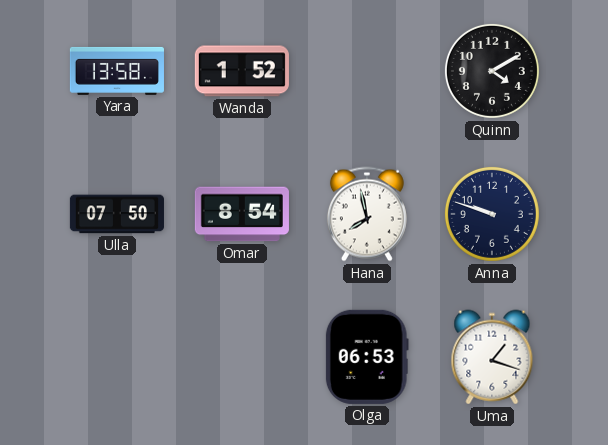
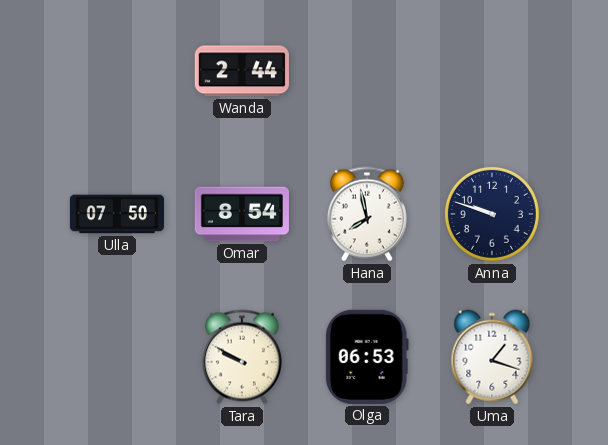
Yara: 13:58 -> none
Wanda: 1:52 -> 2:44
Quinn: 4:10 -> none
Tara: none -> 9:50
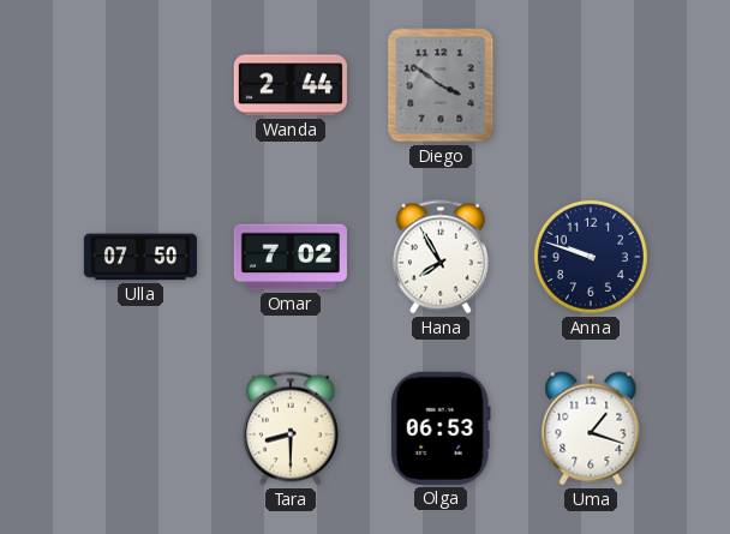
Diego: none -> 3:51
Omar: 8:54 -> 7:02
Hana: 7:58 -> 7:55
Tara: 9:50 -> 8:30
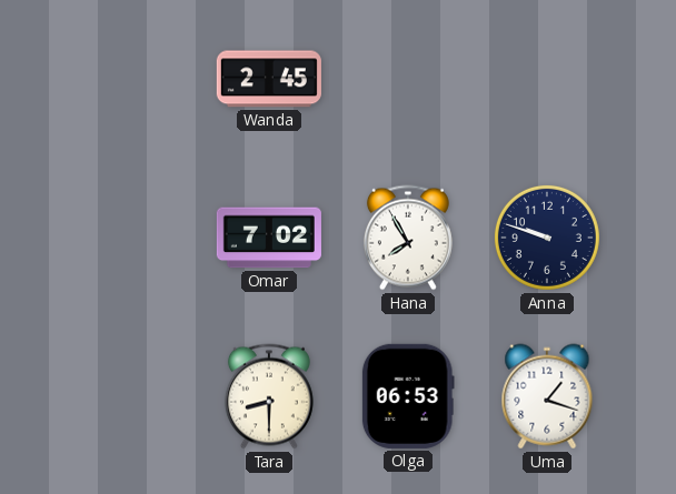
Wanda: 2:44 -> 2:45
Diego: 3:51 -> none
Ulla: 07:50 -> none
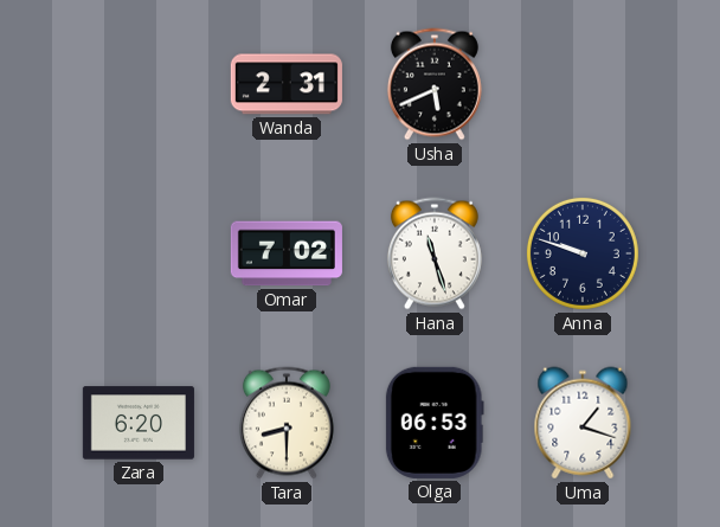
Wanda: 2:45 -> 2:31
Usha: none -> 5:41
Hana: 7:55 -> 11:27
Zara: none -> 6:20
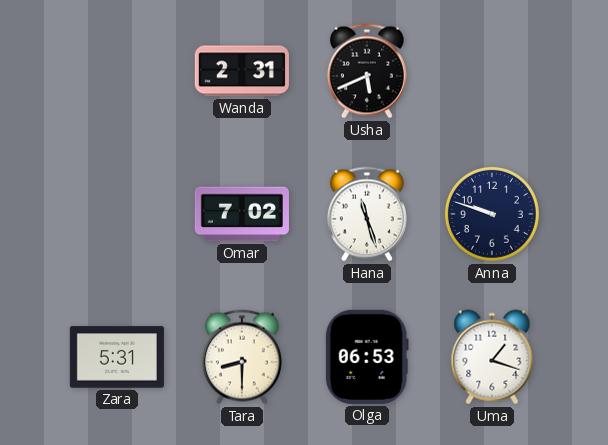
Zara: 6:20 -> 5:31
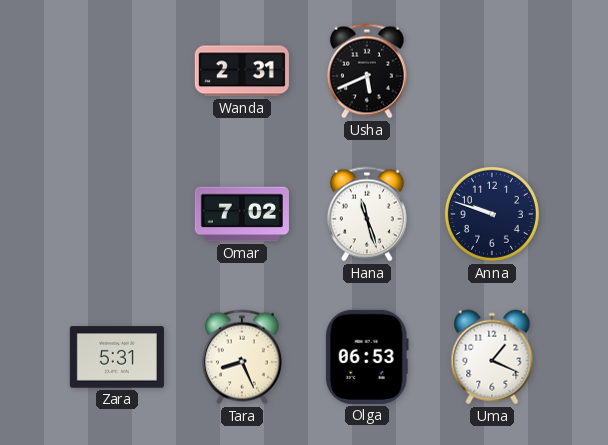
Tara: 8:30 -> 8:26
Uma: 1:18 -> 1:19
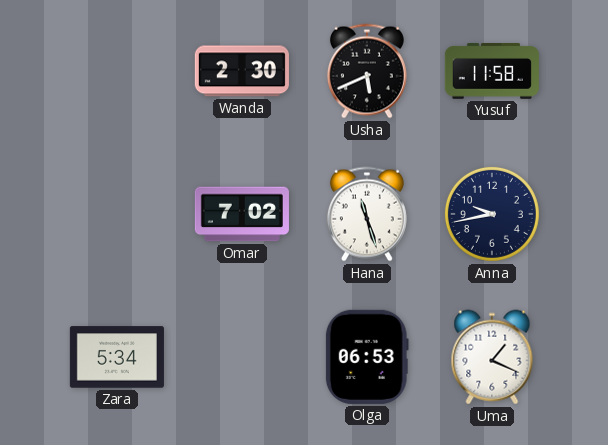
Wanda: 2:31 -> 2:30
Yusuf: none -> 11:58
Anna: 9:48 -> 9:43
Zara: 5:31 -> 5:34
Tara: 8:26 -> none
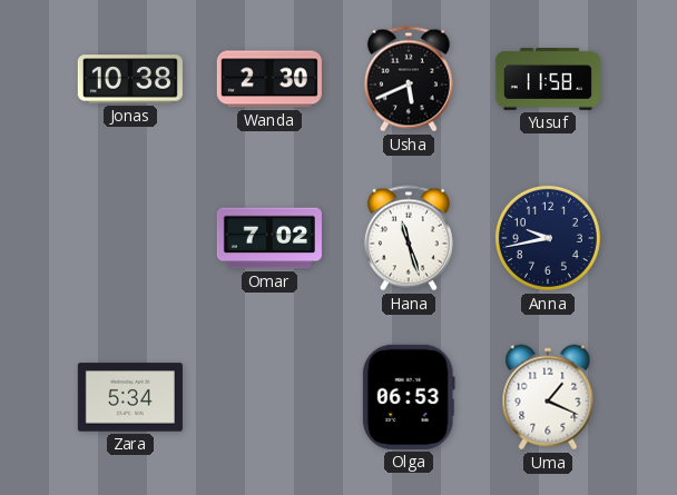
Jonas: none -> 10:38
